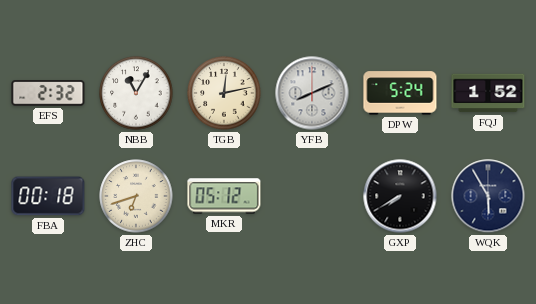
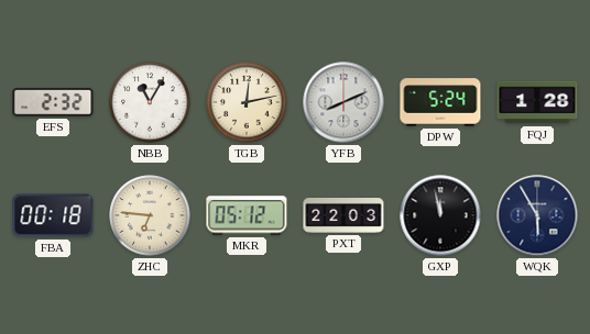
FQJ: 1:52 -> 1:28
ZHC: 6:42 -> 6:46
PXT: none -> 22:03
GXP: 7:40 -> 11:58
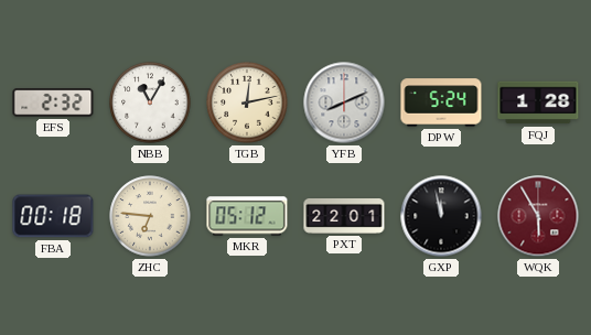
PXT: 22:03 -> 22:01
WQK dial: navy -> burgundy
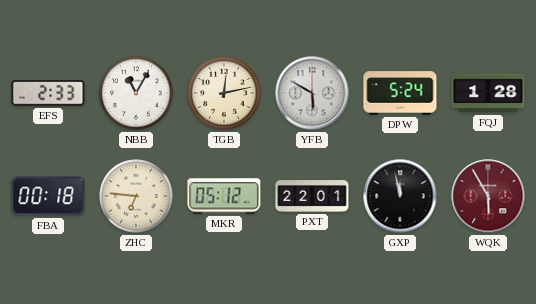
EFS: 2:32 -> 2:33
YFB: 8:11 -> 5:50
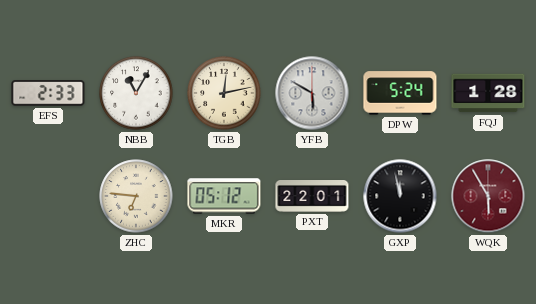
FBA: 00:18 -> none
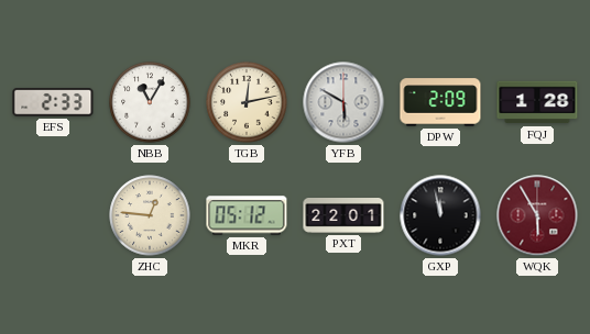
DPW: 5:24 -> 2:09
ZHC: 6:46 -> 12:46
